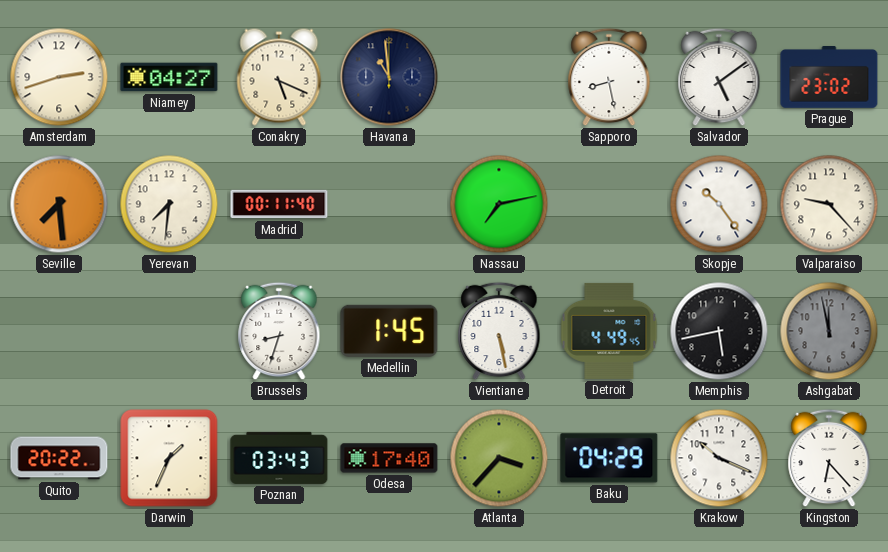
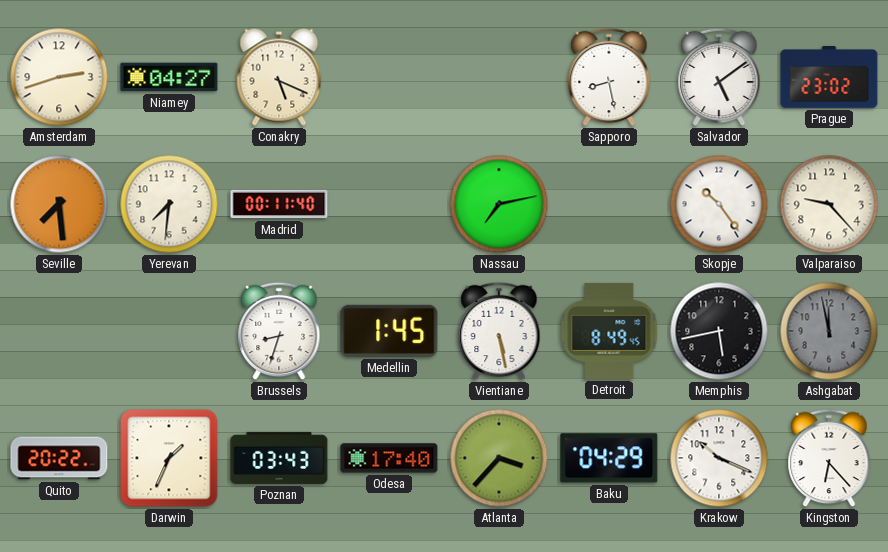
Havana: 10:59 -> none
Detroit: 4:49 -> 8:49
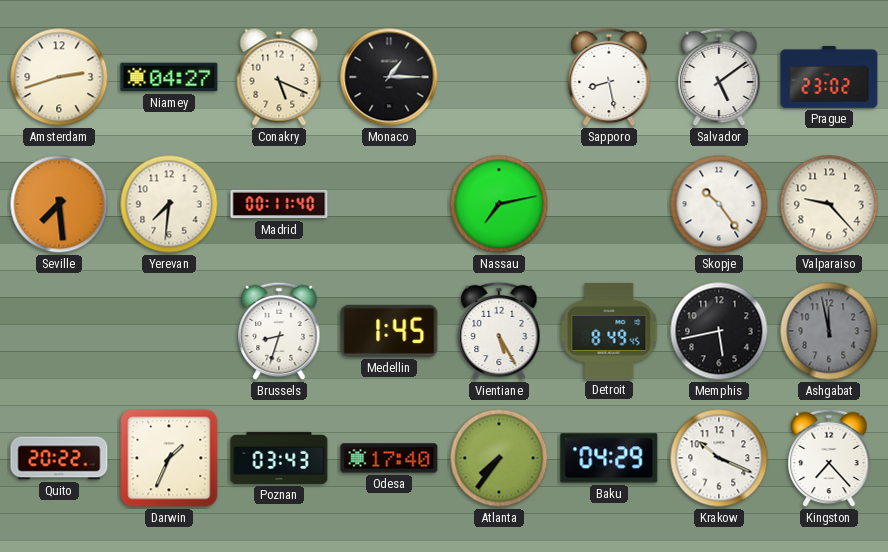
Monaco: none -> 1:15
Vientiane: 5:28 -> 5:25
Atlanta: 3:37 -> 7:36
Kingston: 6:23 -> 7:23
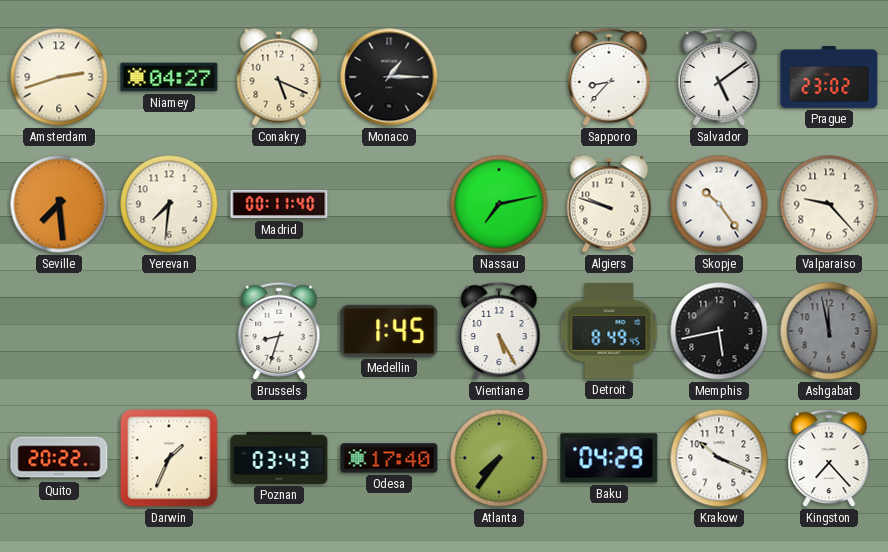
Sapporo: 8:28 -> 8:37
Algiers: none -> 9:48
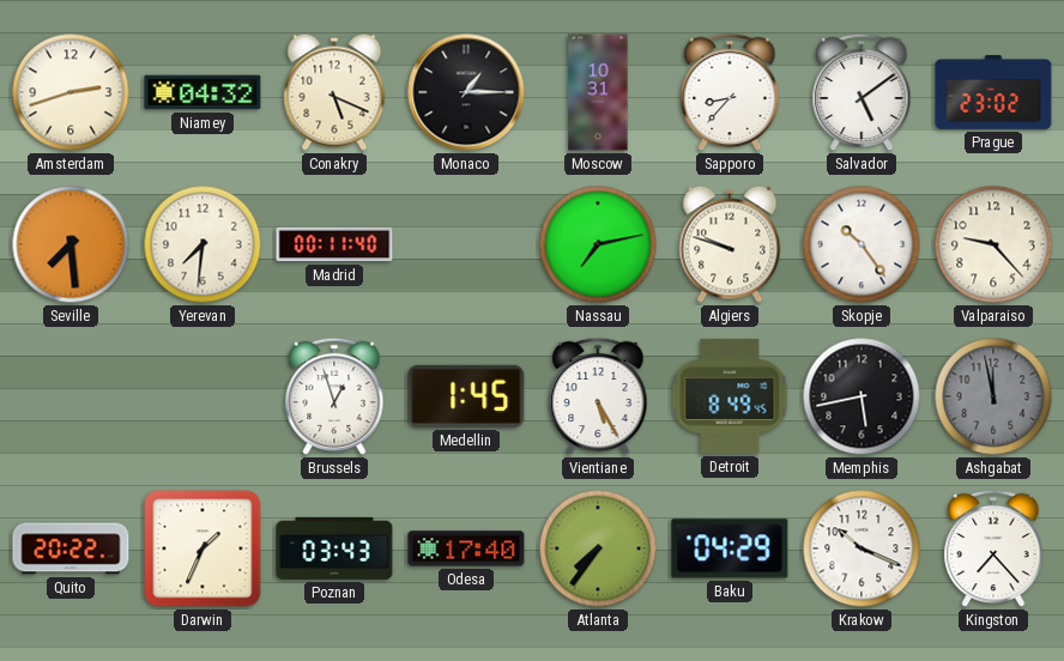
Niamey: 04:27 -> 04:32
Moscow: none -> 10:31
Brussels: 8:33 -> 12:57
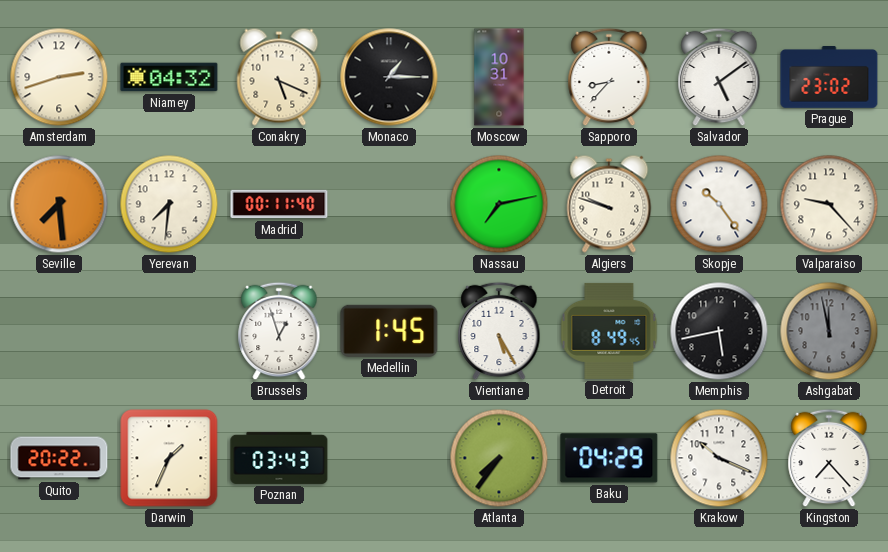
Odesa: 17:40 -> none
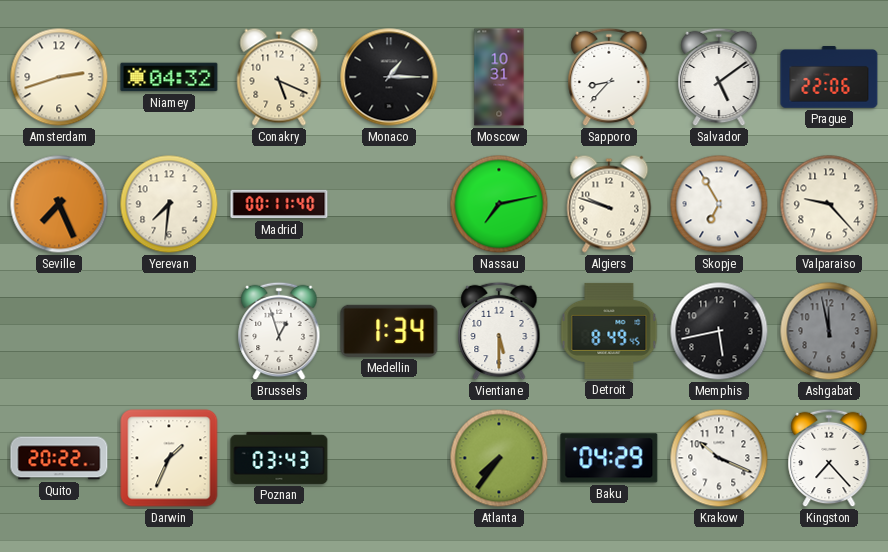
Prague: 23:02 -> 22:06
Seville: 7:29 -> 7:26
Skopje: 10:24 -> 6:55
Medellin: 1:45 -> 1:34
Vientiane: 5:25 -> 5:30
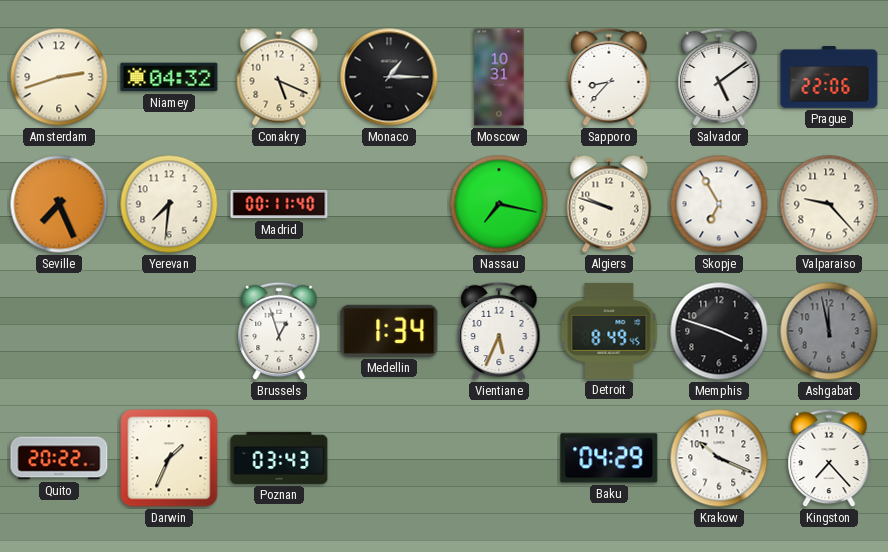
Nassau: 7:13 -> 7:17
Vientiane: 5:30 -> 5:34
Memphis: 5:43 -> 3:48
Atlanta: 7:36 -> none
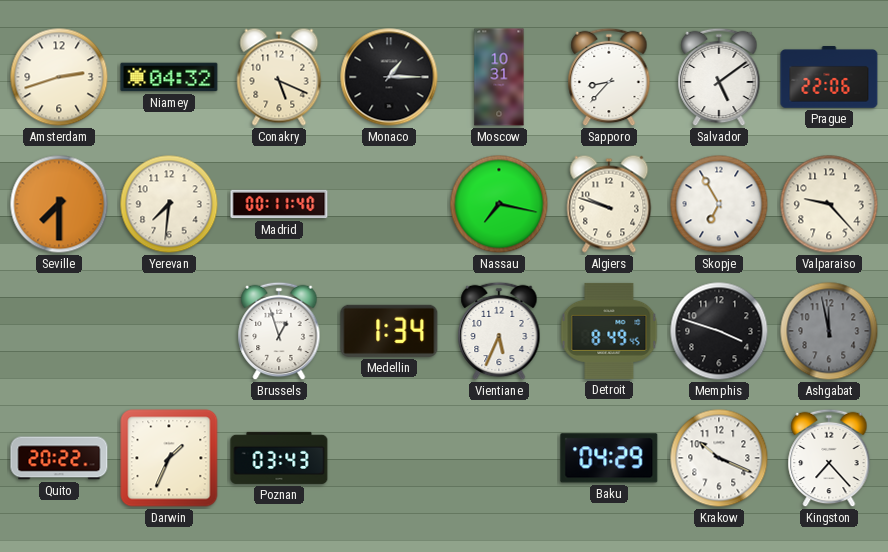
Seville: 7:26 -> 7:30
